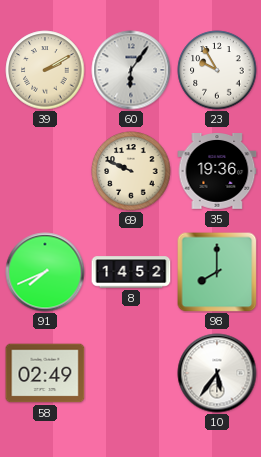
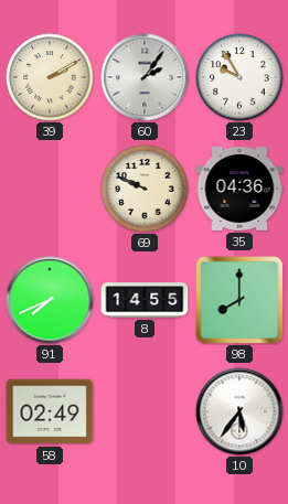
60: 6:06 -> 2:06
35: 19:36 -> 04:36
8: 14:52 -> 14:55
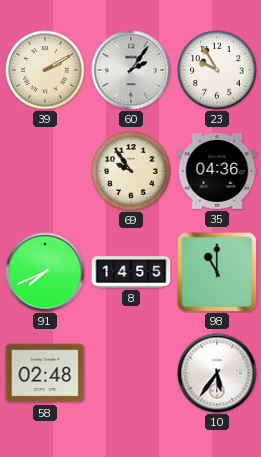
69: 9:49 -> 9:54
98: 8:00 -> 11:00
58: 02:49 -> 02:48
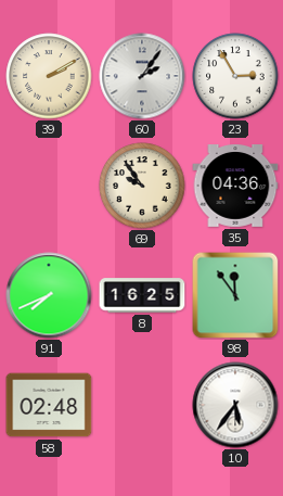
23: 9:55 -> 2:55
8: 14:55 -> 16:25
98: 11:00 -> 11:54
